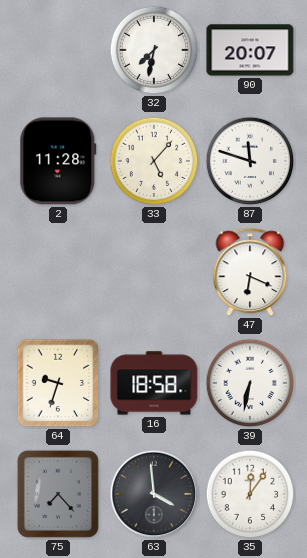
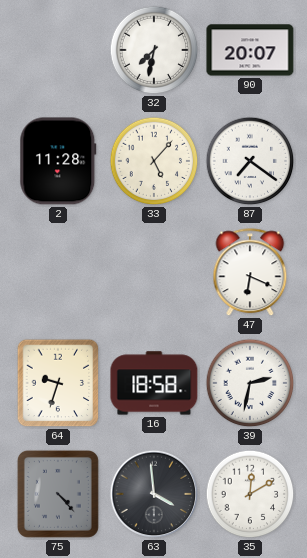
87: 11:48 -> 7:21
39: 6:32 -> 2:32
75: 7:23 -> 4:23
35: 12:06 -> 12:10
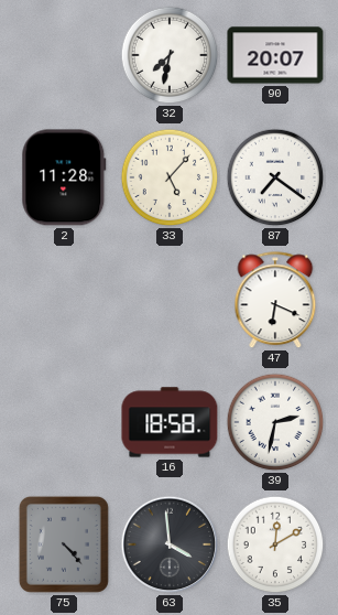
64: 9:33 -> none
